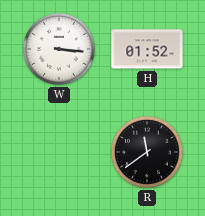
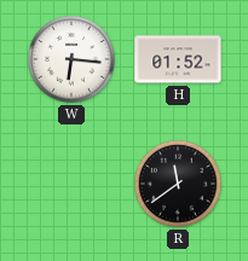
W: 3:16 -> 6:16
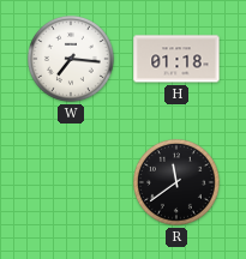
W: 6:16 -> 7:16
H: 01:52 -> 01:18
